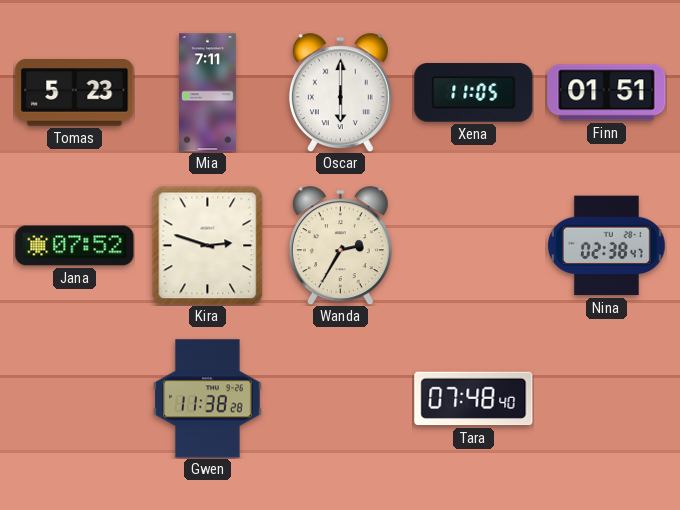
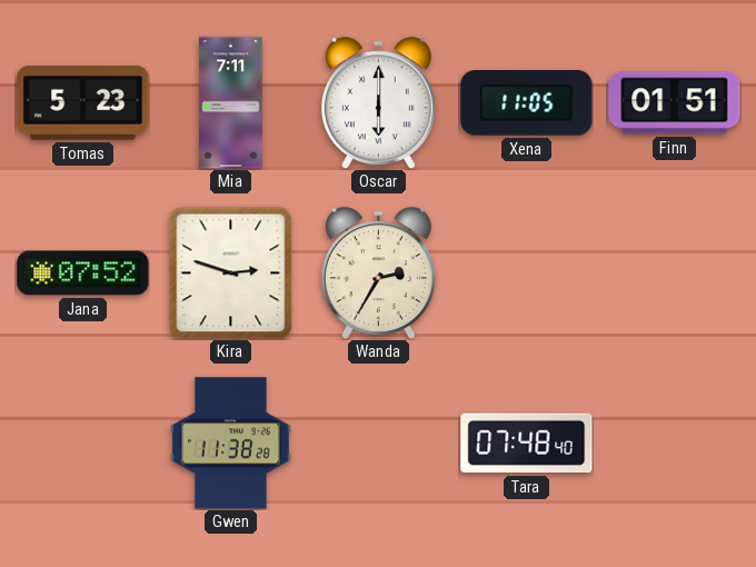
Nina: 02:38 -> none
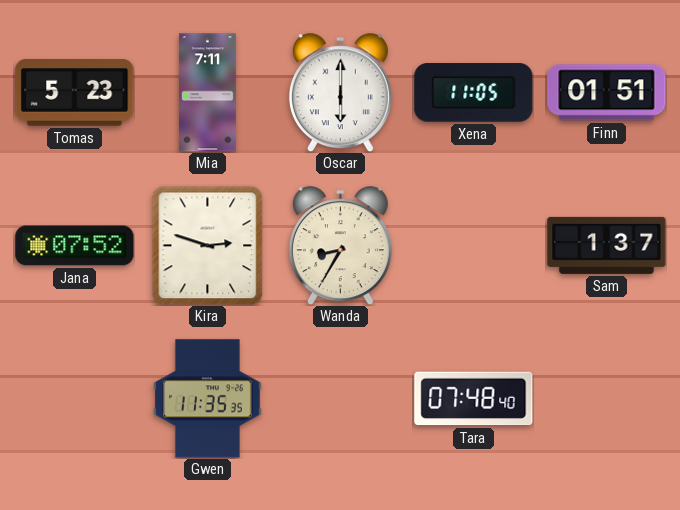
Wanda: 2:35 -> 8:35
Sam: none -> 1:37
Gwen: 11:38 -> 11:35
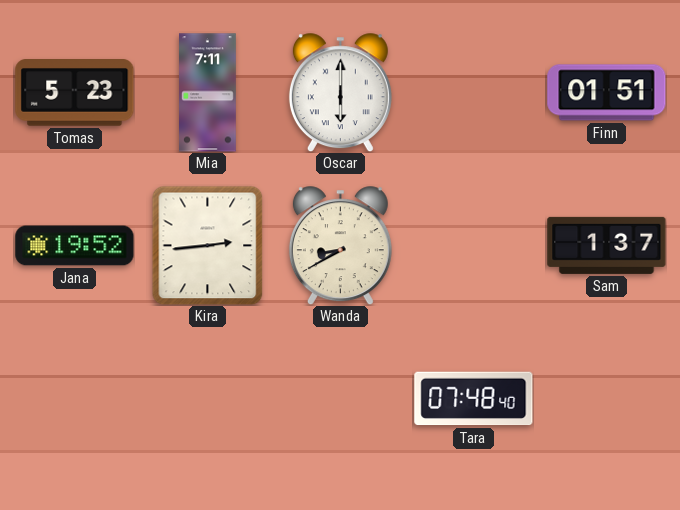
Xena: 11:05 -> none
Jana: 07:52 -> 19:52
Kira: 2:48 -> 2:44
Wanda: 8:35 -> 8:40
Gwen: 11:35 -> none
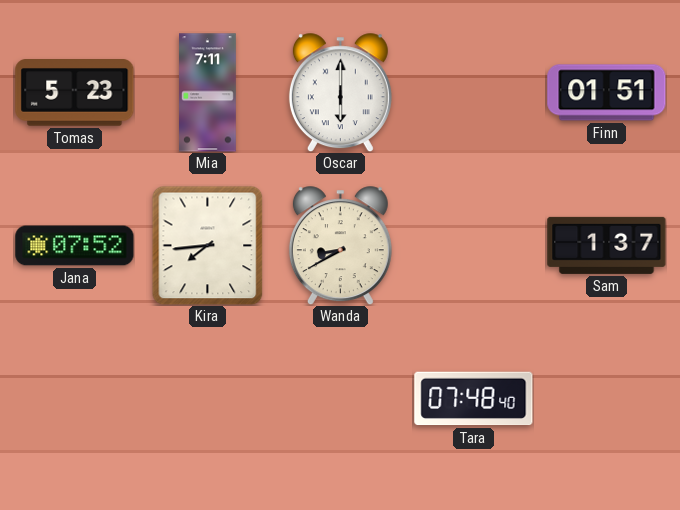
Jana: 19:52 -> 07:52
Kira: 2:44 -> 7:44
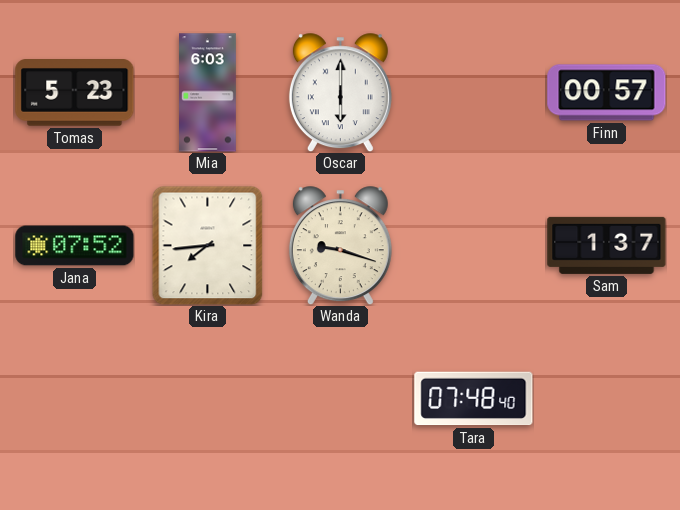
Mia: 7:11 -> 6:03
Finn: 01:51 -> 00:57
Wanda: 8:40 -> 9:18
